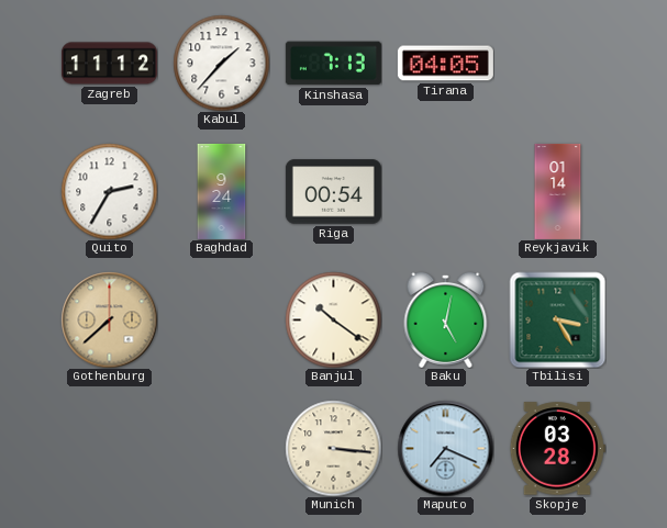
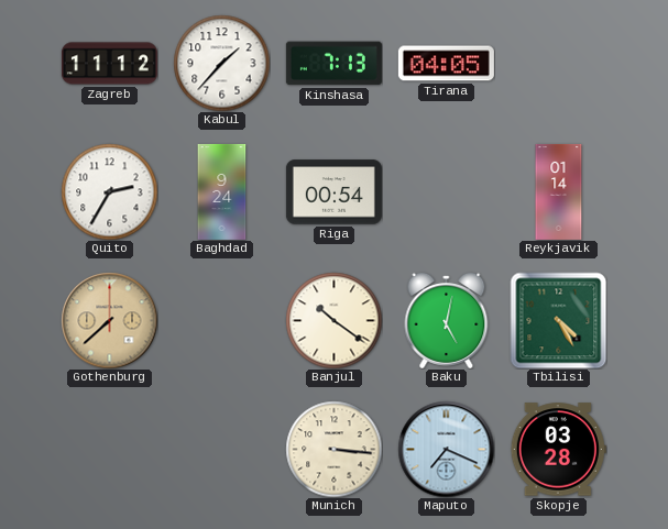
Tbilisi: 3:25 -> 4:25
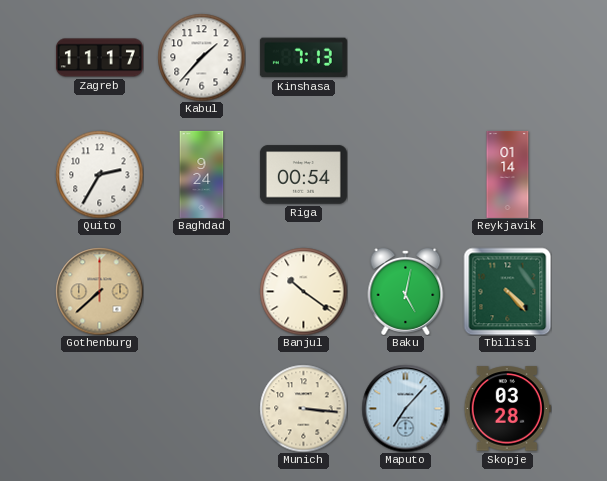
Zagreb: 11:12 -> 11:17
Tirana: 04:05 -> none
Tbilisi: 4:25 -> 4:23
Maputo: 7:19 -> 7:07
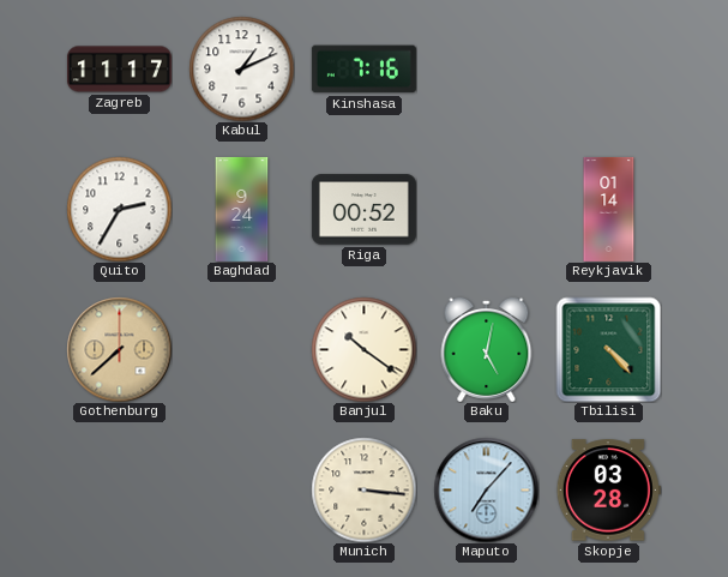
Kabul: 1:37 -> 1:11
Kinshasa: 7:13 -> 7:16
Riga: 00:54 -> 00:52
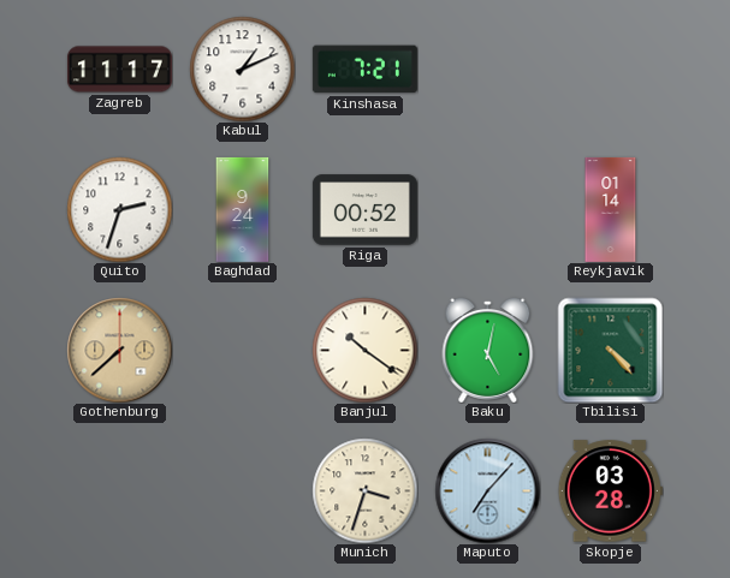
Kinshasa: 7:16 -> 7:21
Quito: 2:35 -> 2:33
Munich: 3:16 -> 3:33
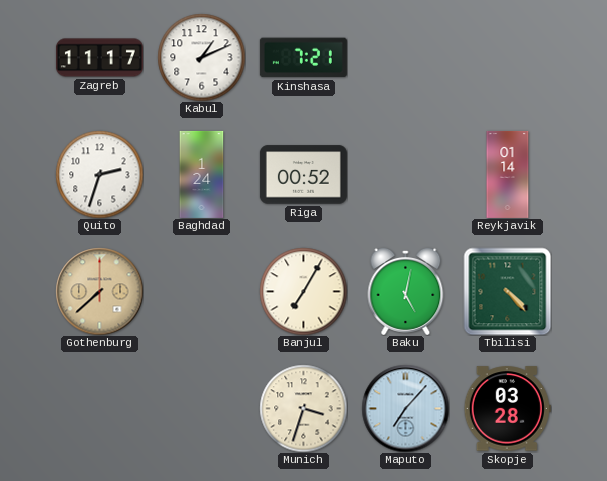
Baghdad: 9:24 -> 1:24
Banjul: 10:21 -> 7:05
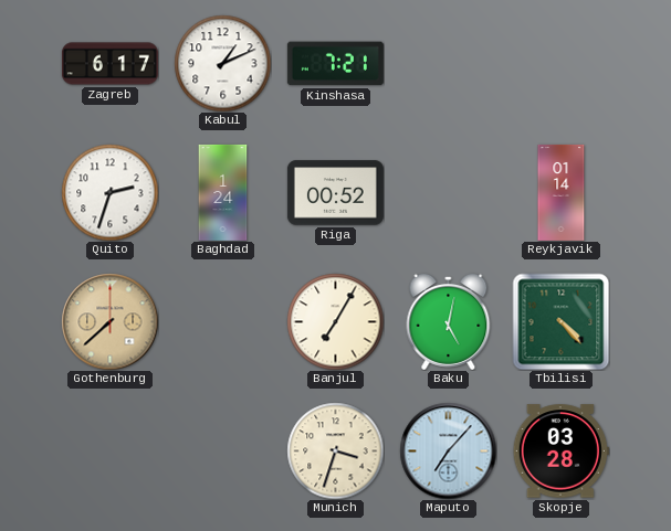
Zagreb: 11:17 -> 6:17
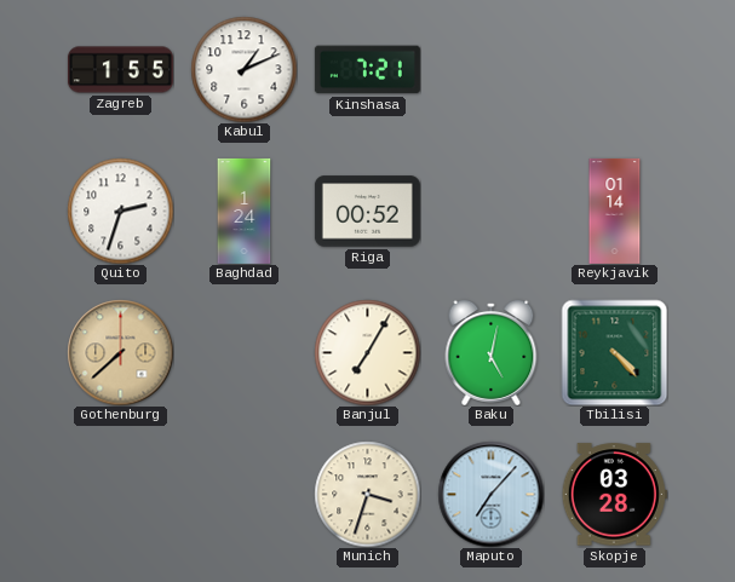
Zagreb: 6:17 -> 1:55
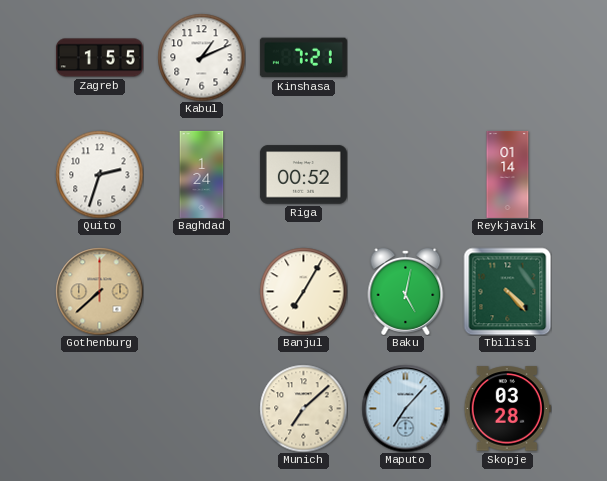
Munich: 3:33 -> 7:08
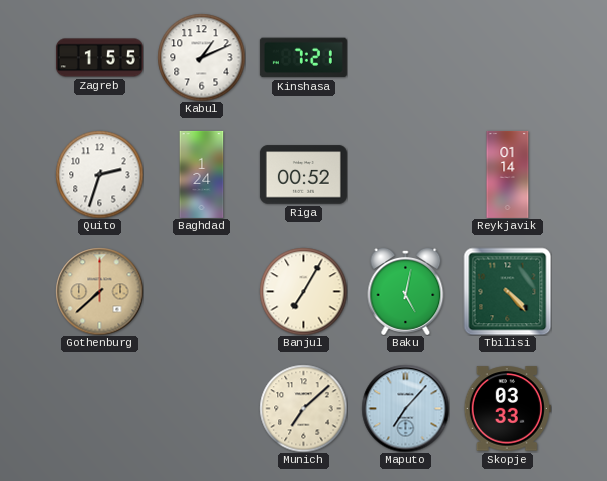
Skopje: 03:28 -> 03:33
